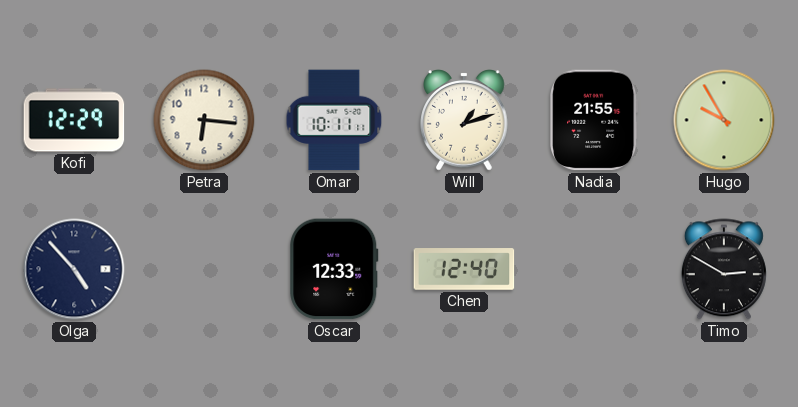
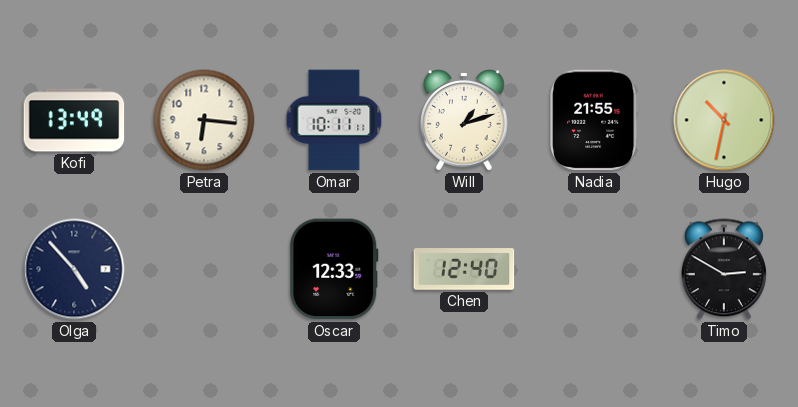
Kofi: 12:29 -> 13:49
Hugo: 9:55 -> 10:32
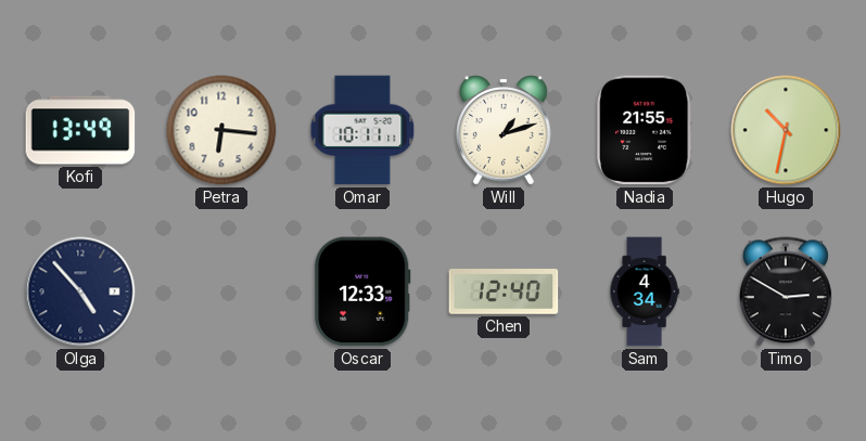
Sam: none -> 4:34
